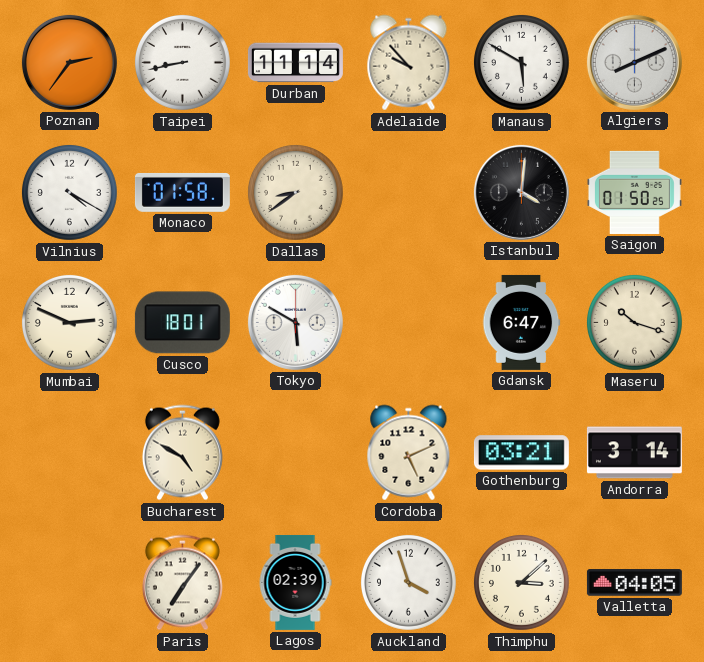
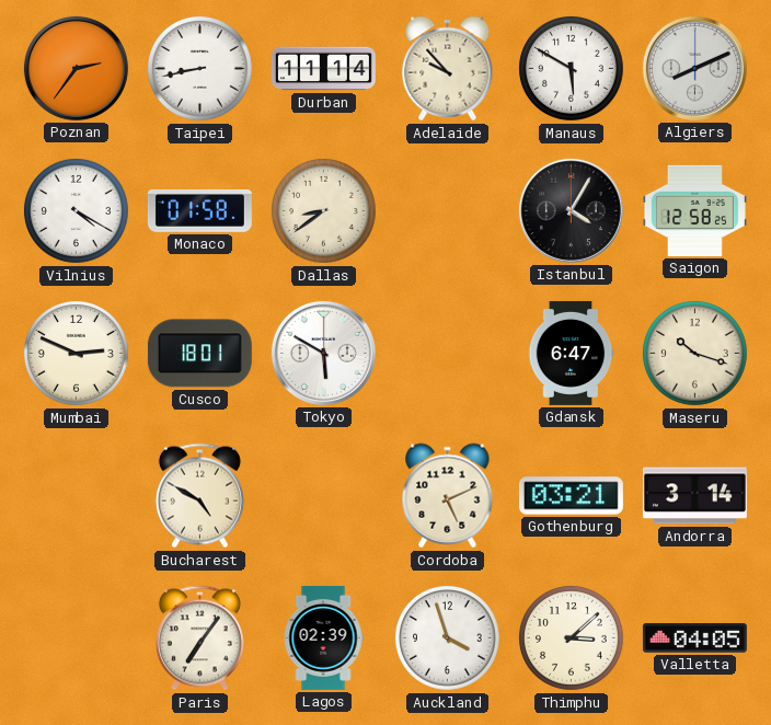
Istanbul: 4:01 -> 4:05
Saigon: 01:50 -> 12:58
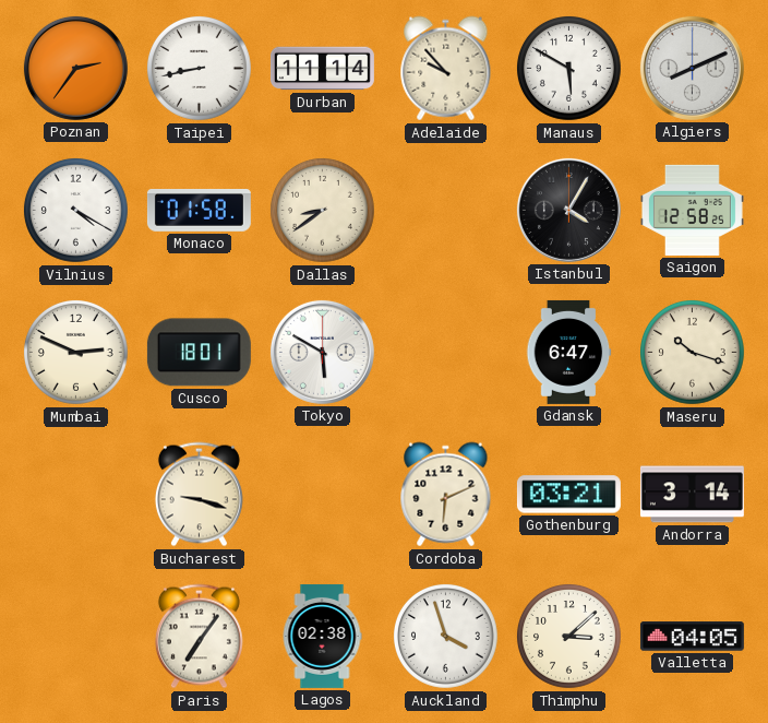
Bucharest: 4:50 -> 9:18
Cordoba: 5:11 -> 6:11
Lagos: 02:39 -> 02:38
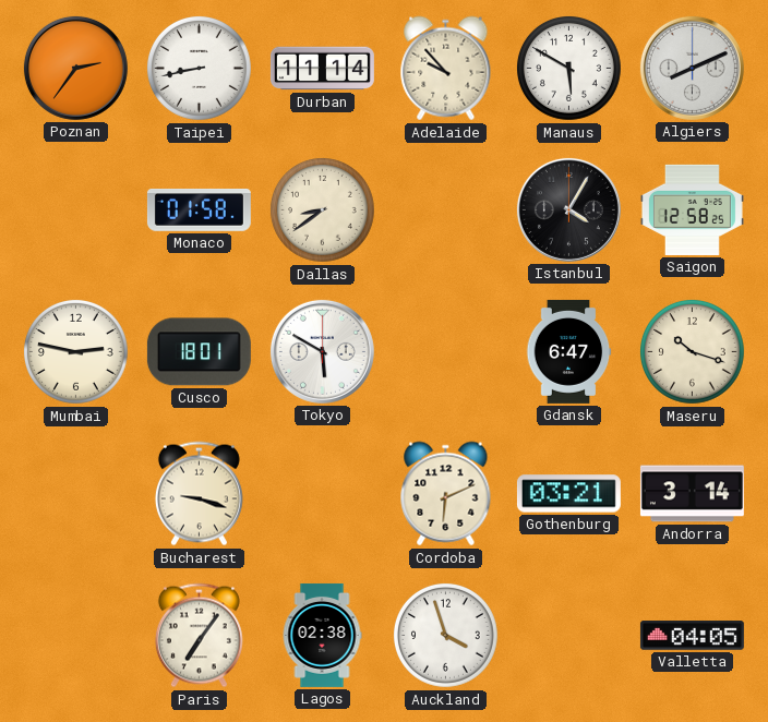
Vilnius: 4:20 -> none
Mumbai: 2:49 -> 2:47
Thimphu: 3:08 -> none
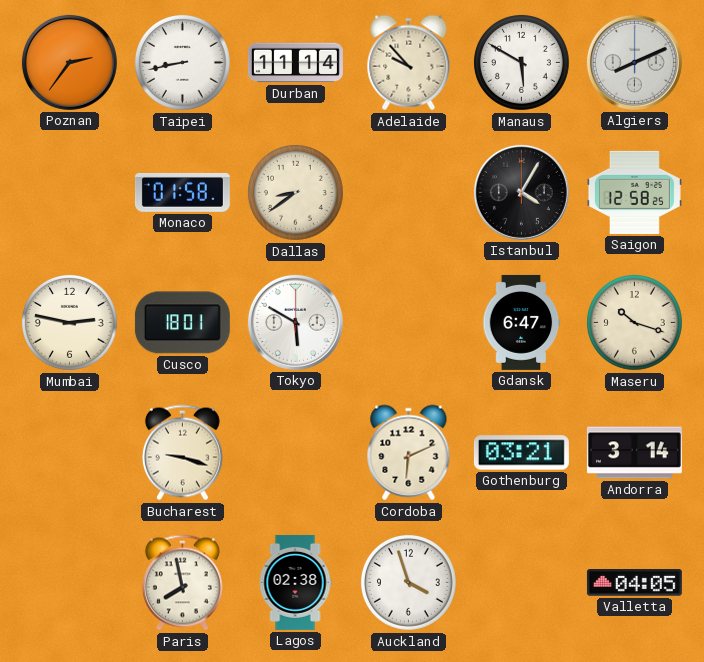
Paris: 7:06 -> 7:58
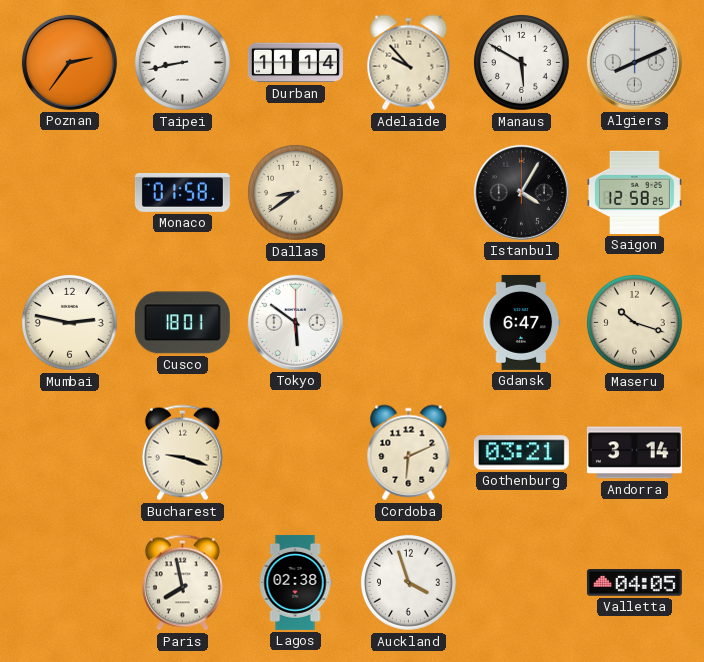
Tokyo: 5:50 -> 5:51
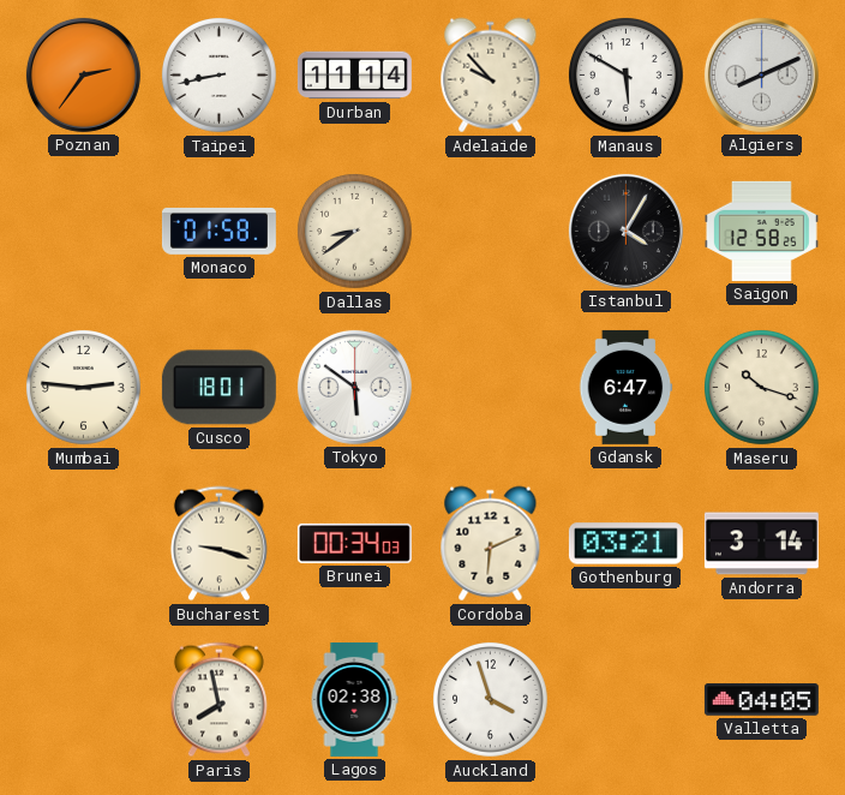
Mumbai: 2:47 -> 2:46
Brunei: none -> 00:34
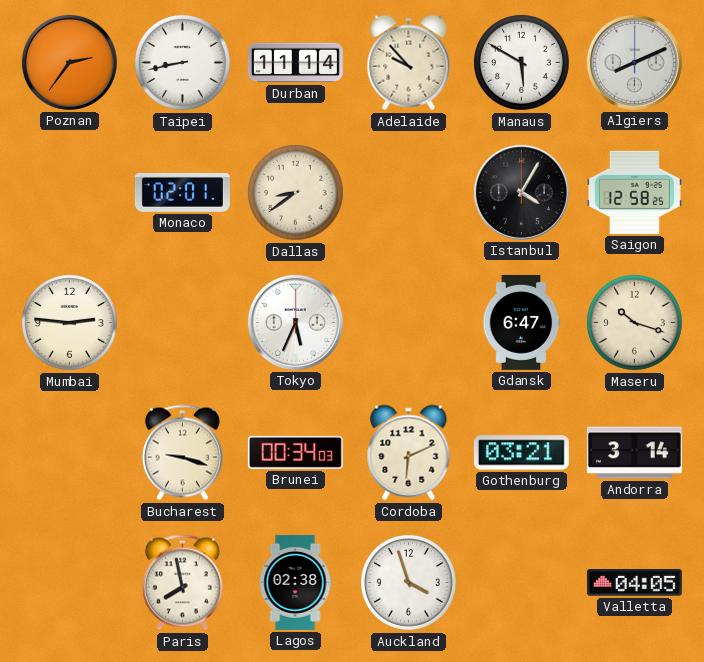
Monaco: 01:58 -> 02:01
Cusco: 18:01 -> none
Tokyo: 5:51 -> 5:34
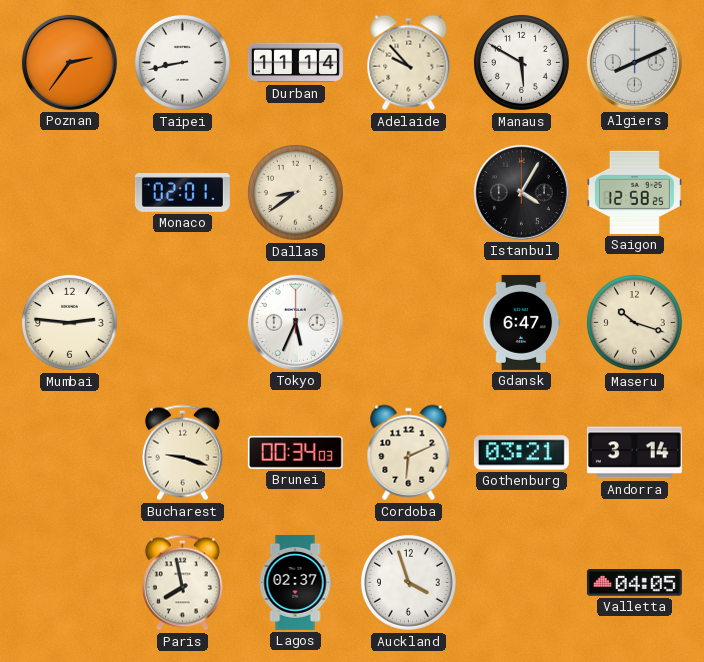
Lagos: 02:38 -> 02:37
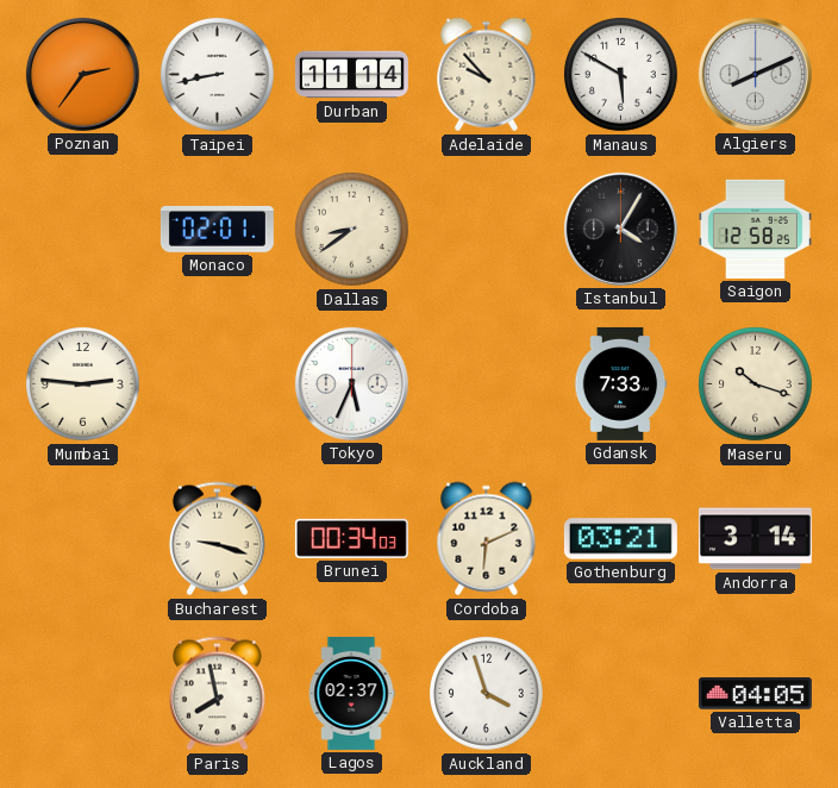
Gdansk: 6:47 -> 7:33
